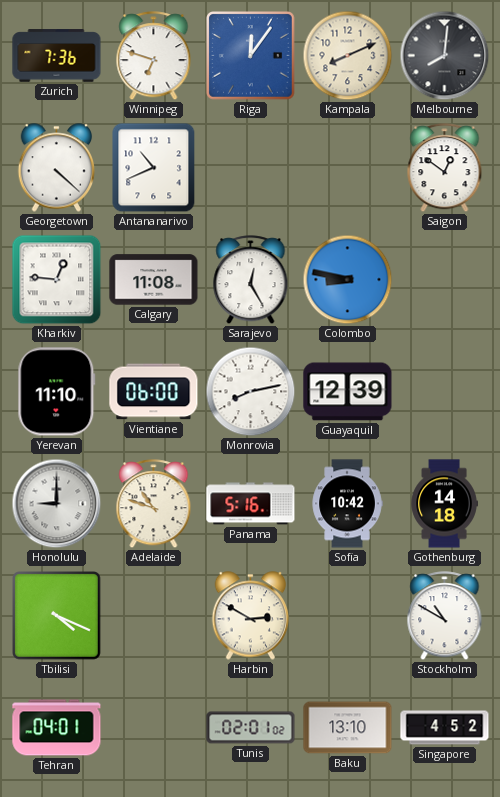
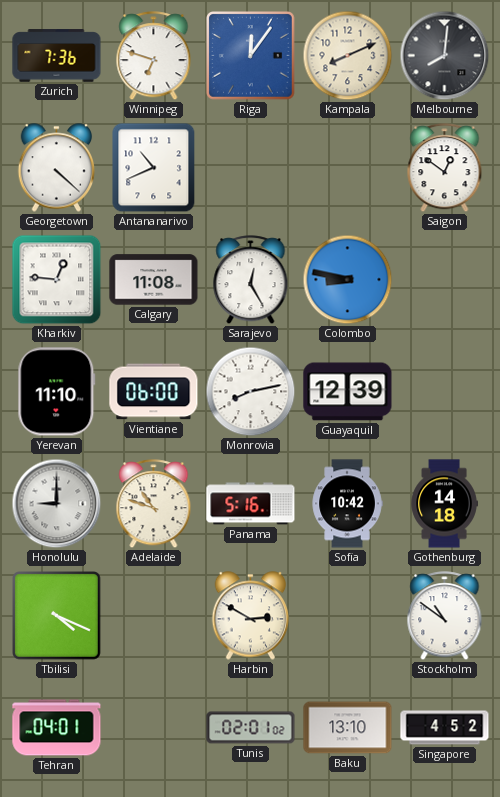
Stockholm: 10:50 -> 10:51
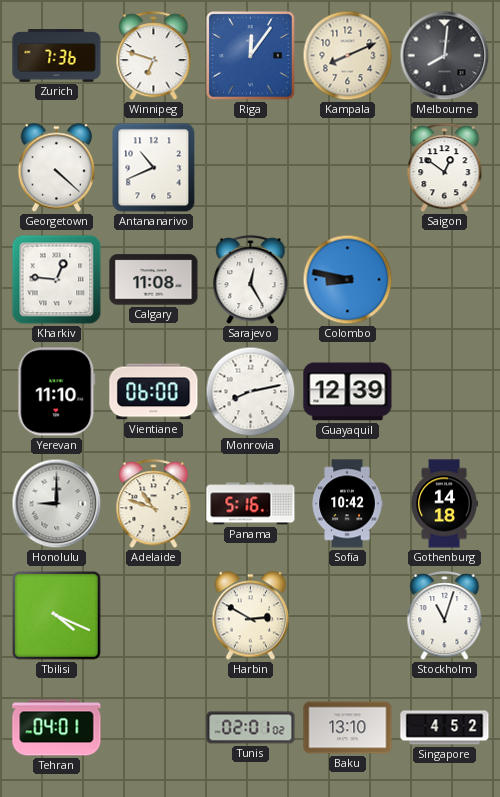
Stockholm: 10:51 -> 11:03
